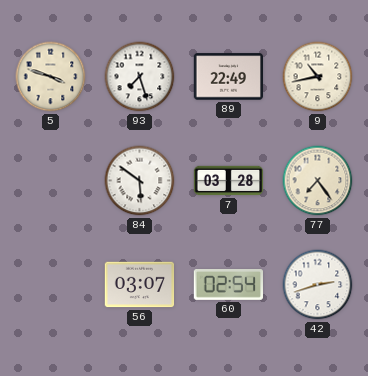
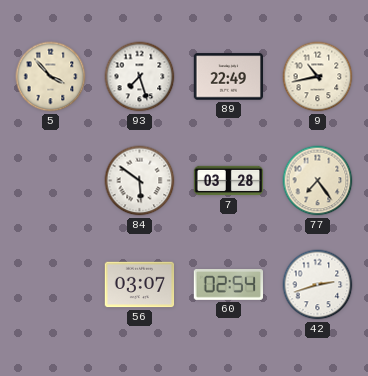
5: 3:48 -> 3:53
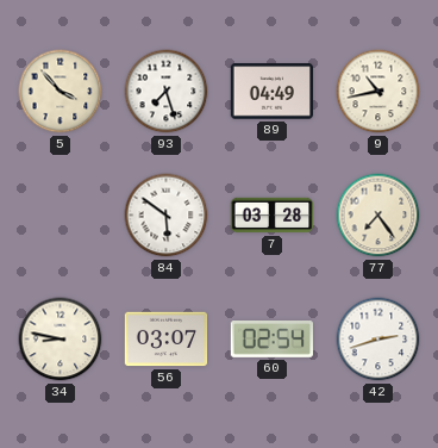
89: 22:49 -> 04:49
34: none -> 8:47
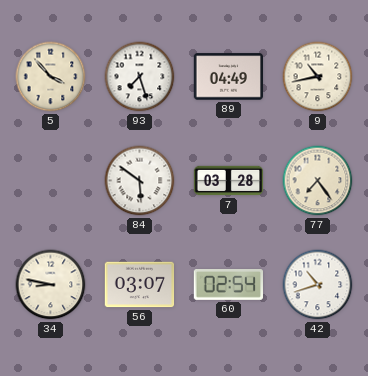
42: 2:42 -> 10:42
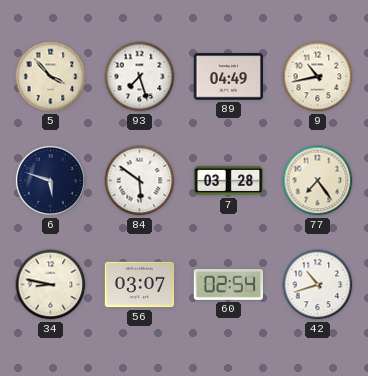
6: none -> 5:48
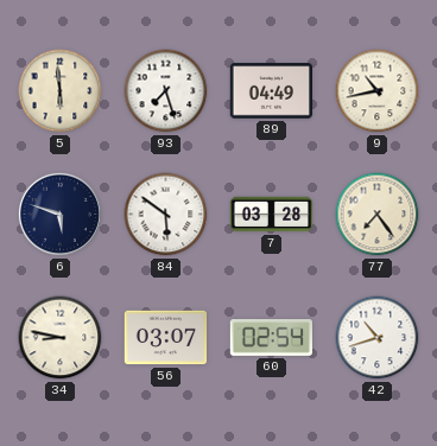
5: 3:53 -> 5:59
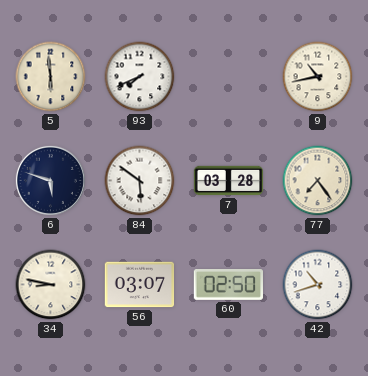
93: 7:27 -> 7:41
89: 04:49 -> none
60: 02:54 -> 02:50
